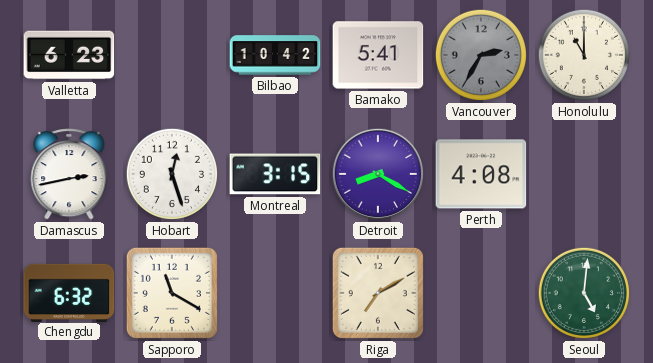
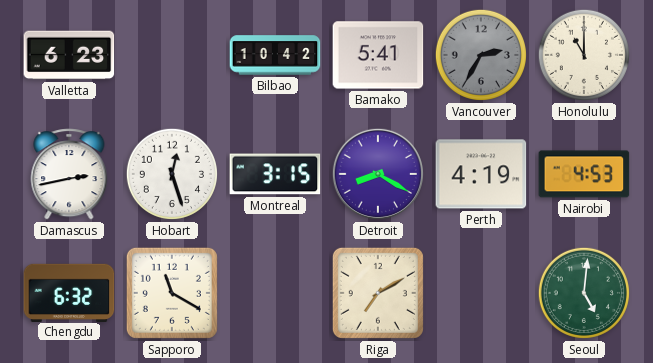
Perth: 4:08 -> 4:19
Nairobi: none -> 4:53
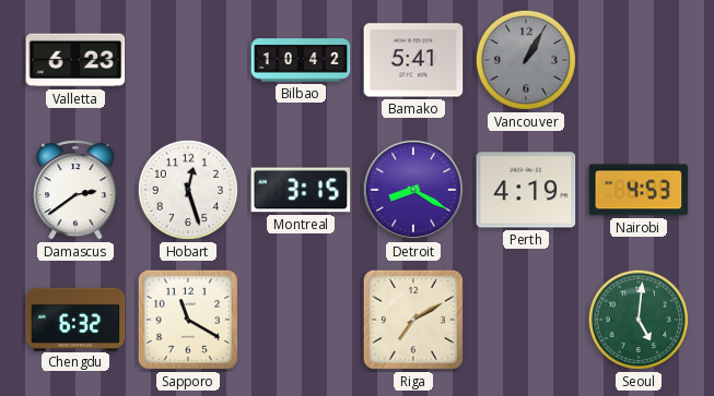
Vancouver: 2:35 -> 1:05
Honolulu: 11:00 -> none
Damascus: 2:43 -> 2:39
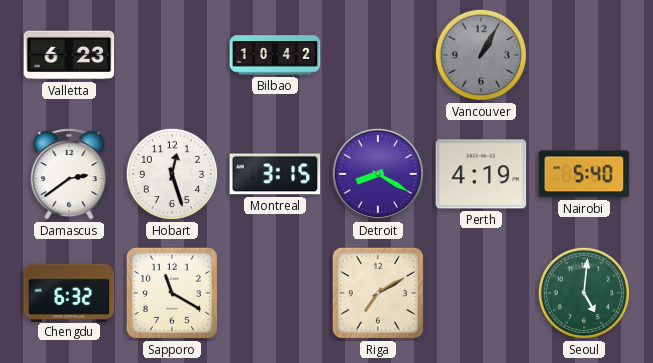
Bamako: 5:41 -> none
Nairobi: 4:53 -> 5:40
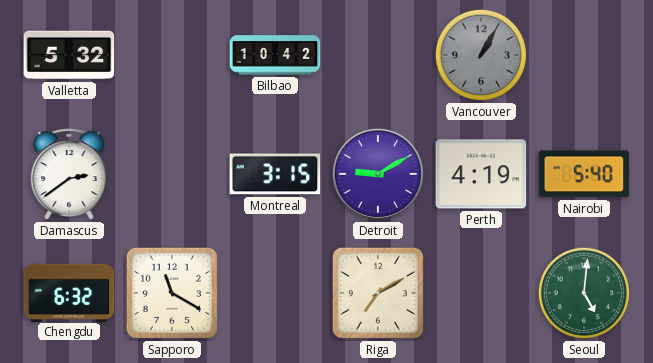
Valletta: 6:23 -> 5:32
Hobart: 12:27 -> none
Detroit: 8:20 -> 9:10
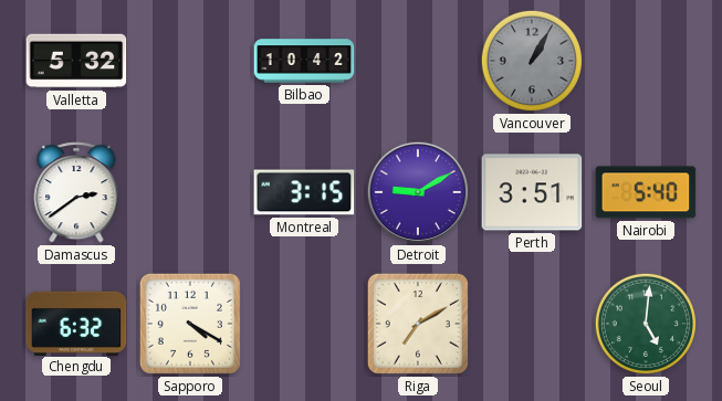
Perth: 4:19 -> 3:51
Sapporo: 11:20 -> 4:20
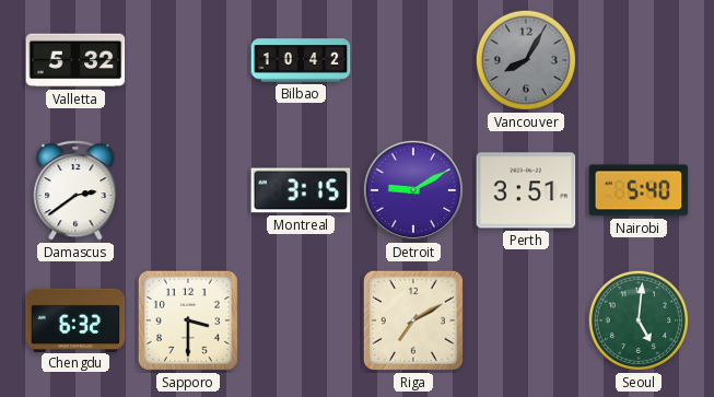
Vancouver: 1:05 -> 8:05
Sapporo: 4:20 -> 3:30
